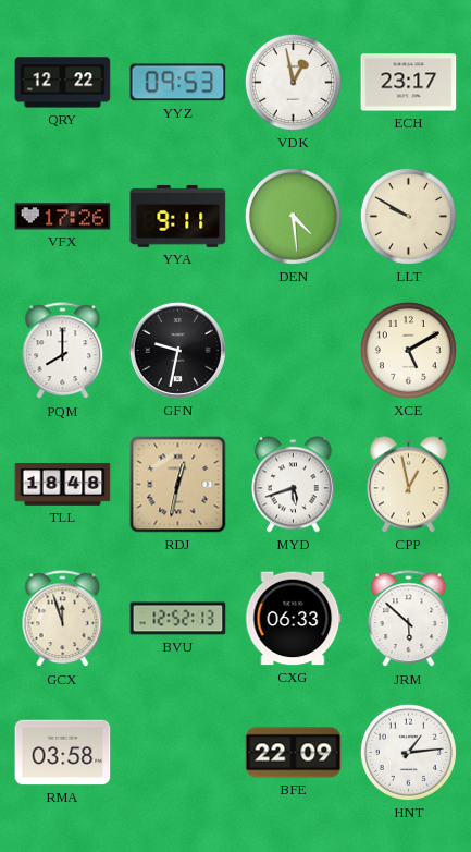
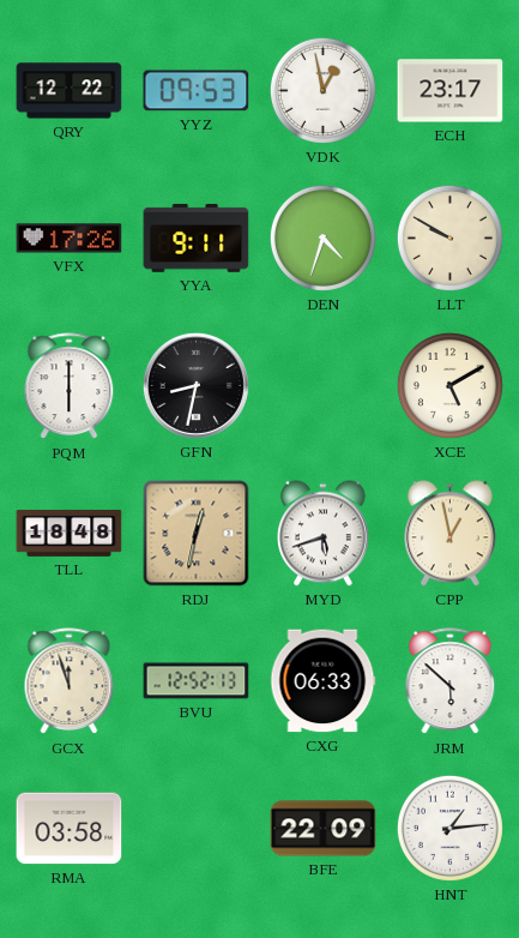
DEN: 4:29 -> 4:33
PQM: 8:00 -> 6:00
GFN: 9:32 -> 8:32
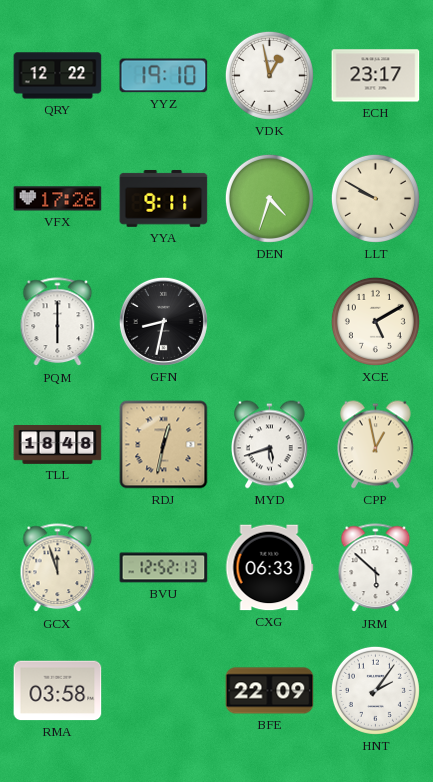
YYZ: 09:53 -> 19:10
HNT: 1:14 -> 2:06
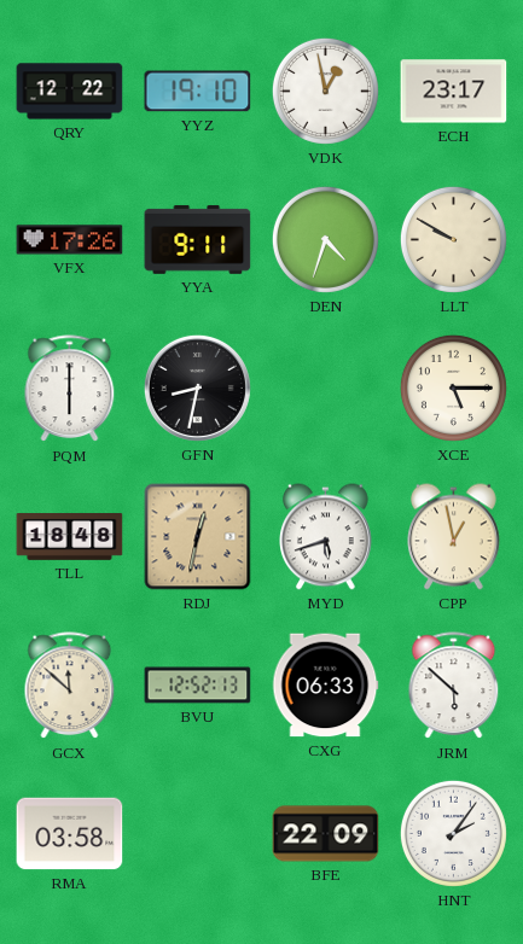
XCE: 5:10 -> 5:15
GCX: 11:57 -> 11:52
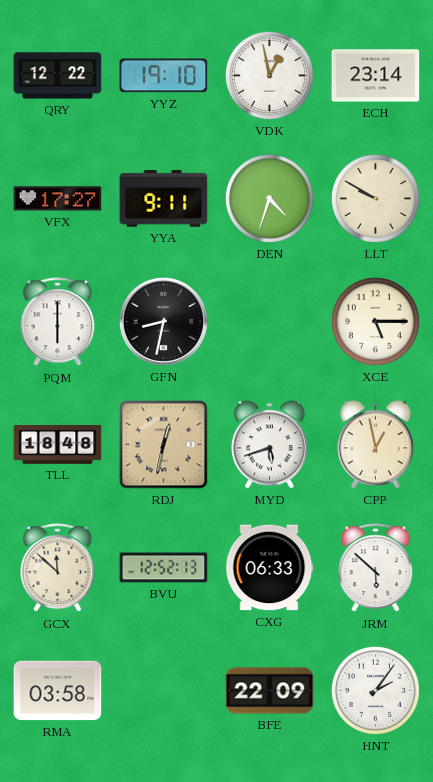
ECH: 23:17 -> 23:14
VFX: 17:26 -> 17:27
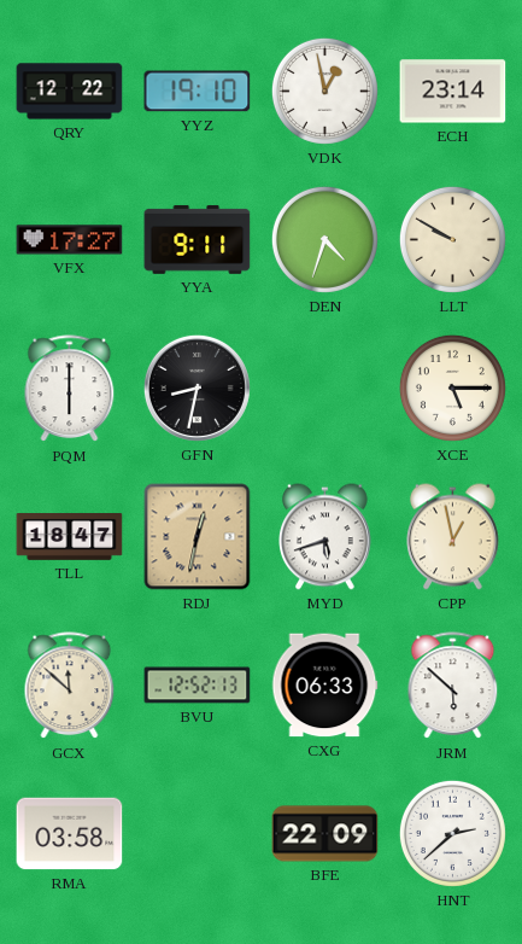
TLL: 18:48 -> 18:47
HNT: 2:06 -> 2:38
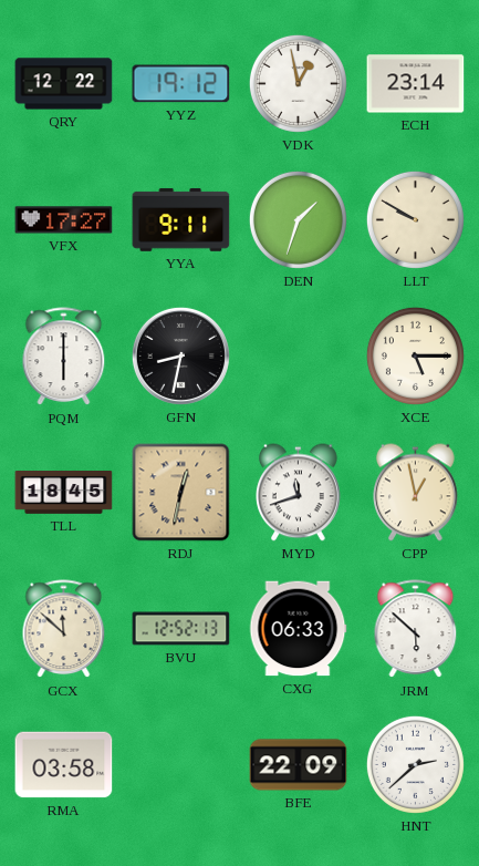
YYZ: 19:10 -> 19:12
DEN: 4:33 -> 1:33
TLL: 18:47 -> 18:45
MYD: 5:42 -> 11:42
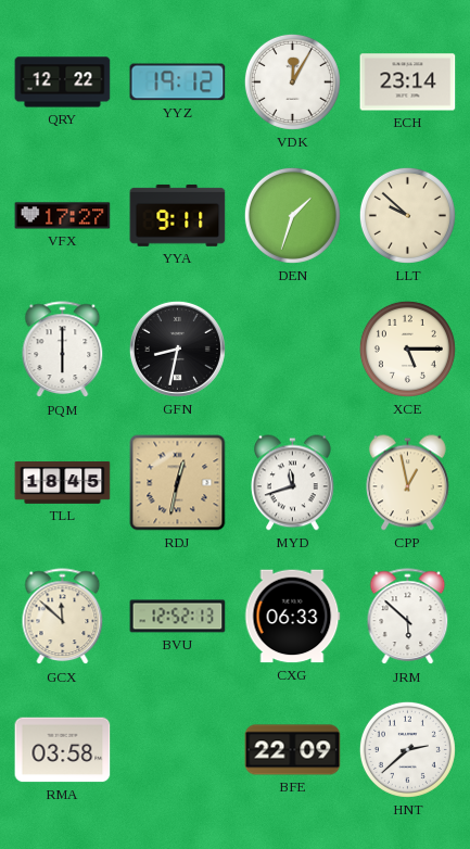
VDK: 12:58 -> 12:05
LLT: 9:50 -> 9:52
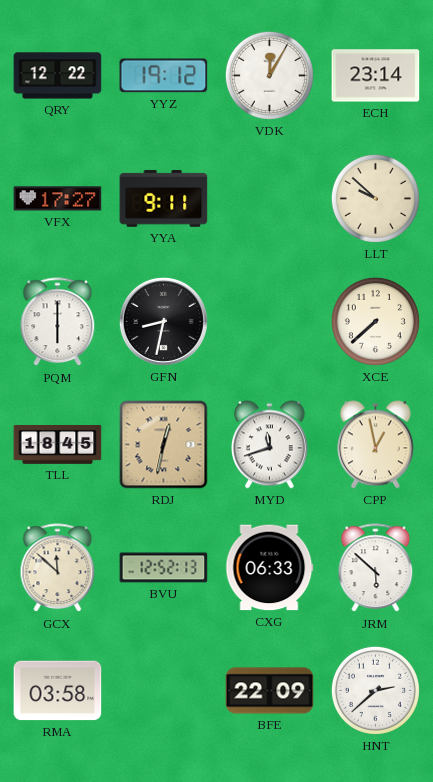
DEN: 1:33 -> none
XCE: 5:15 -> 7:38
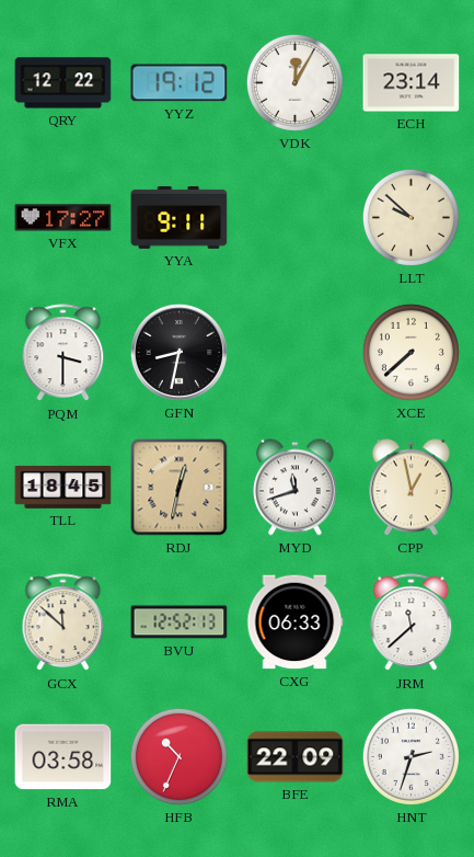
PQM: 6:00 -> 3:30
JRM: 5:52 -> 11:38
HFB: none -> 10:34
HNT: 2:38 -> 2:33
